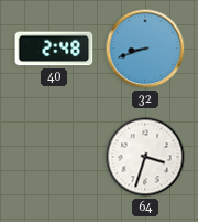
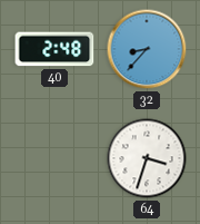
32: 8:42 -> 8:37
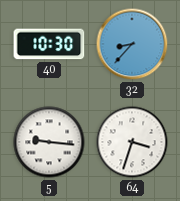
40: 2:48 -> 10:30
5: none -> 9:16
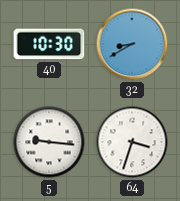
32: 8:37 -> 8:40
